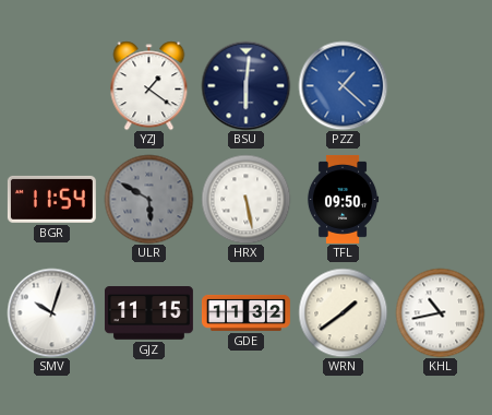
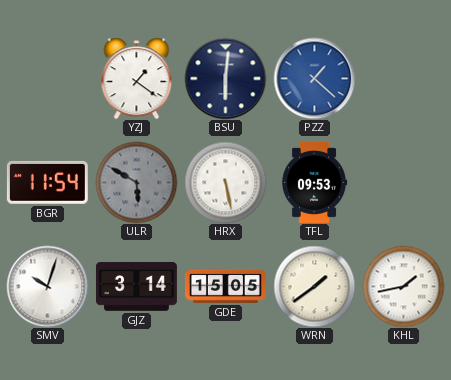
TFL: 09:50 -> 09:53
GJZ: 11:15 -> 3:14
GDE: 11:32 -> 15:05
KHL: 10:43 -> 1:43
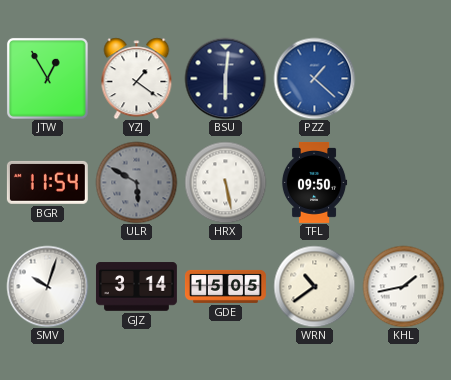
JTW: none -> 12:55
TFL: 09:53 -> 09:50
WRN: 1:39 -> 10:39
